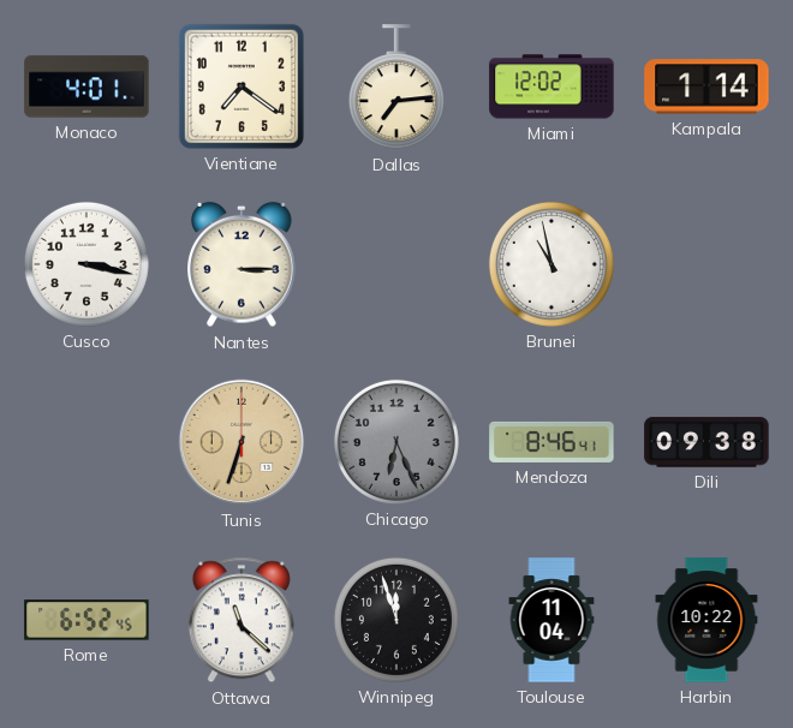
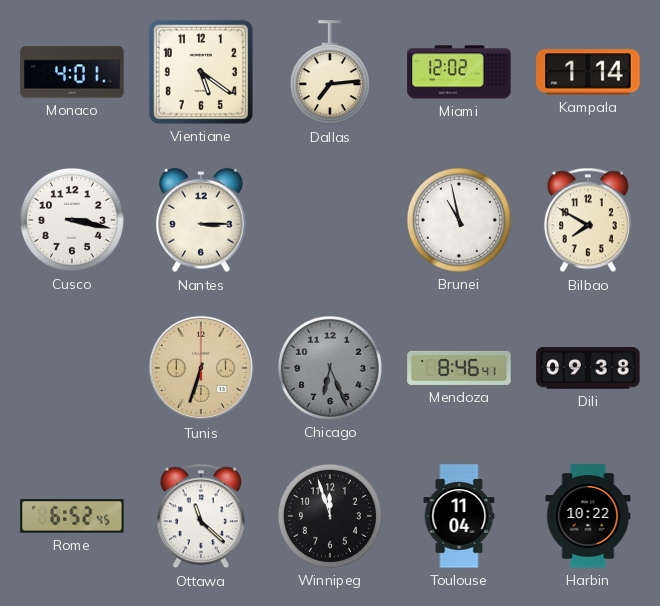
Vientiane: 7:21 -> 5:21
Bilbao: none -> 7:50
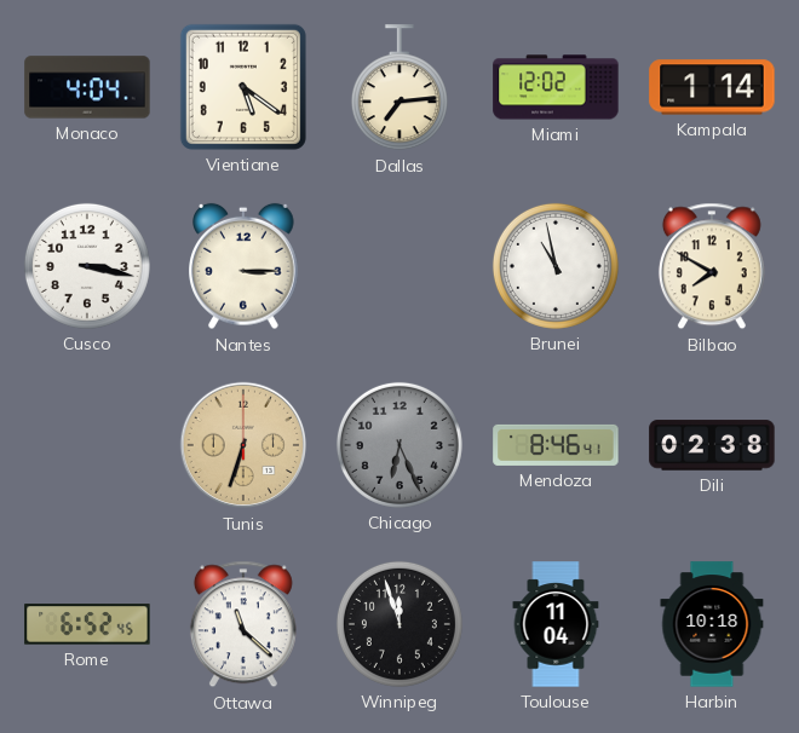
Monaco: 4:01 -> 4:04
Dili: 09:38 -> 02:38
Harbin: 10:22 -> 10:18
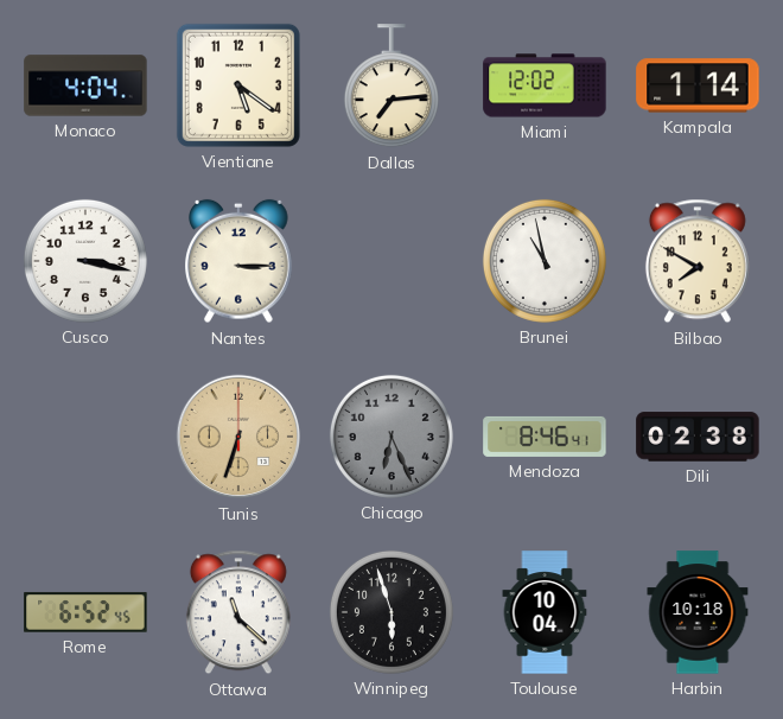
Winnipeg: 11:57 -> 5:57
Toulouse: 11:04 -> 10:04
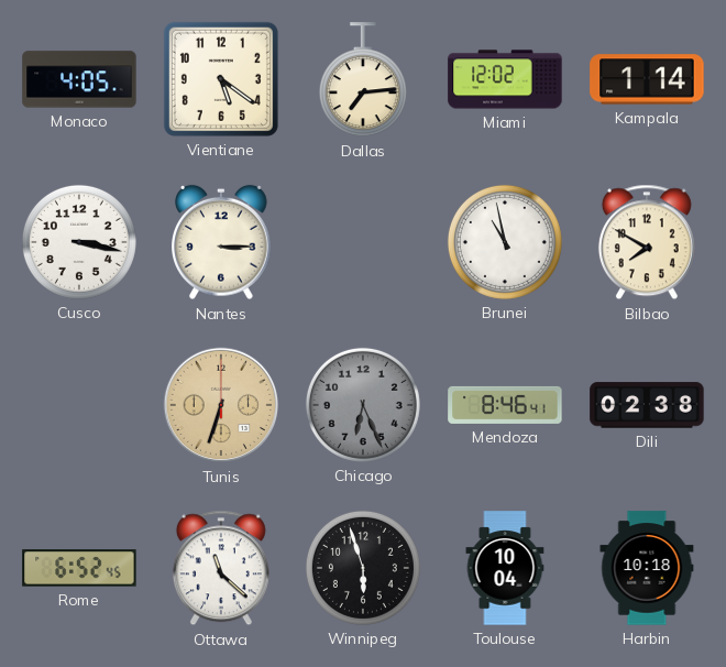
Monaco: 4:04 -> 4:05
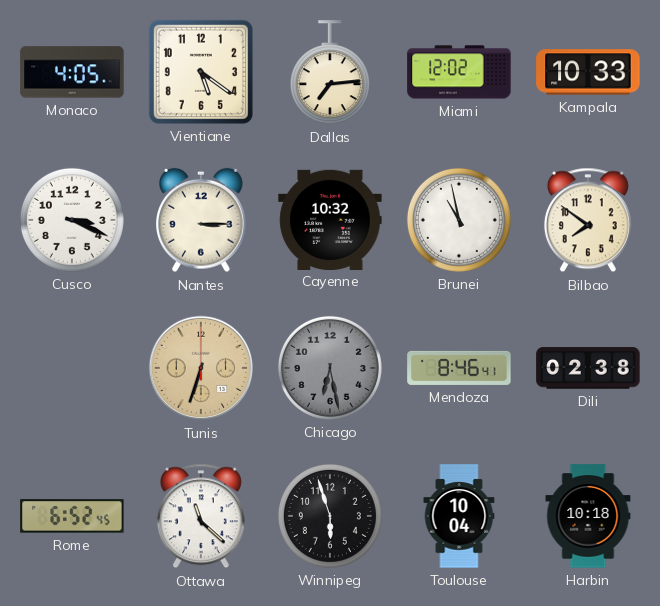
Kampala: 1:14 -> 10:33
Cusco: 3:17 -> 3:19
Cayenne: none -> 10:32
Bilbao: 7:50 -> 7:51
Chicago: 6:26 -> 6:28
